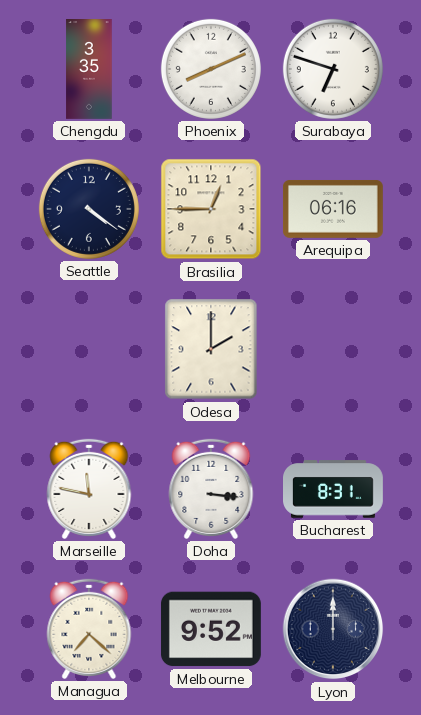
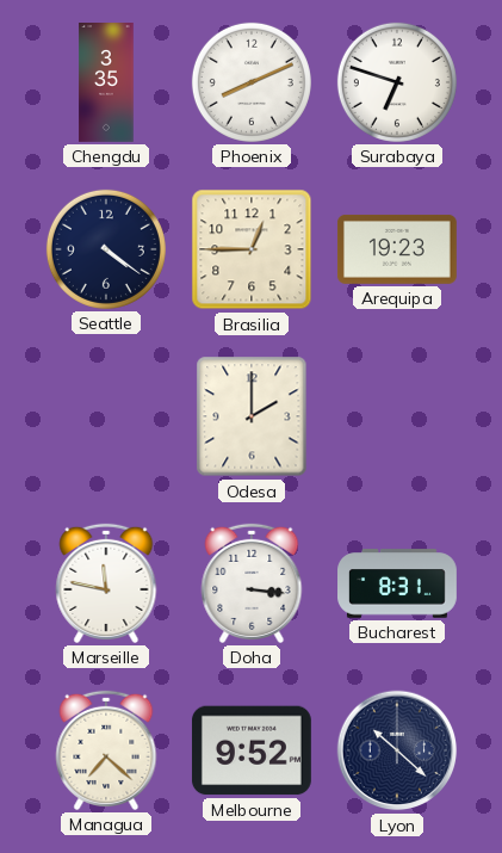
Arequipa: 06:16 -> 19:23
Lyon: 12:00 -> 10:22
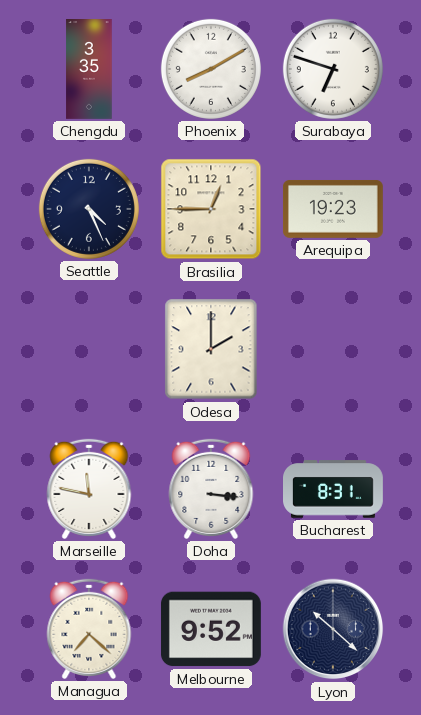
Phoenix: 8:11 -> 8:10
Seattle: 4:21 -> 4:26
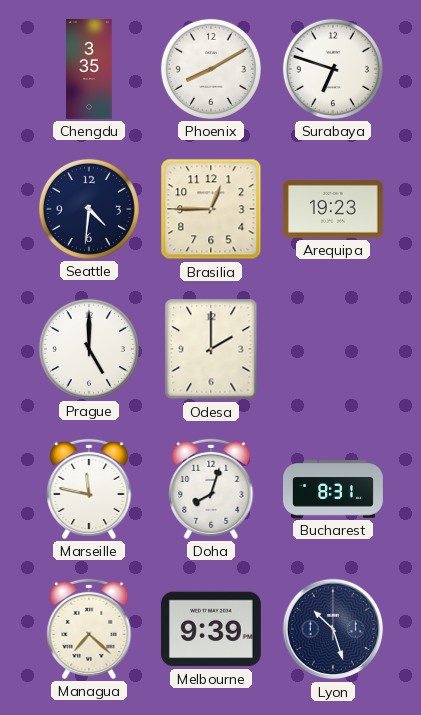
Seattle: 4:26 -> 4:31
Prague: none -> 5:00
Doha: 3:16 -> 8:03
Melbourne: 9:52 -> 9:39
Lyon: 10:22 -> 10:27
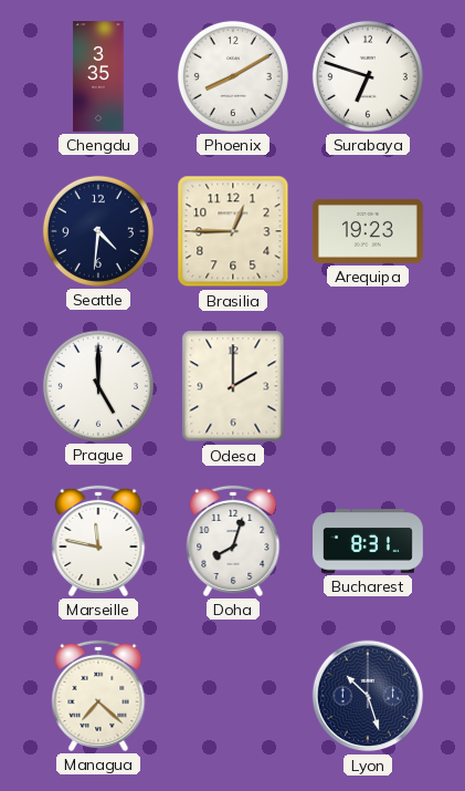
Melbourne: 9:39 -> none
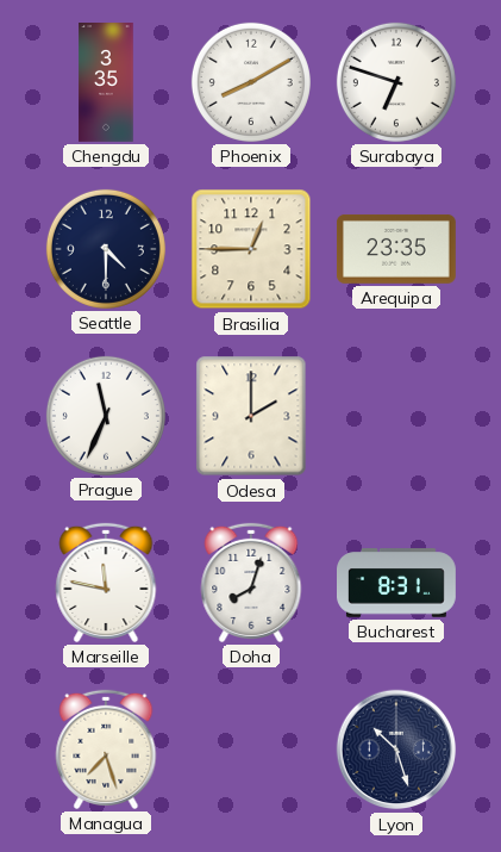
Seattle: 4:31 -> 4:30
Arequipa: 19:23 -> 23:35
Prague: 5:00 -> 11:34
Managua: 7:22 -> 7:27
